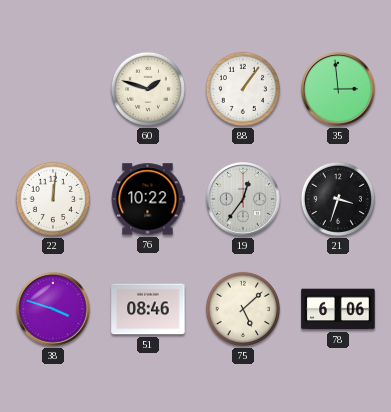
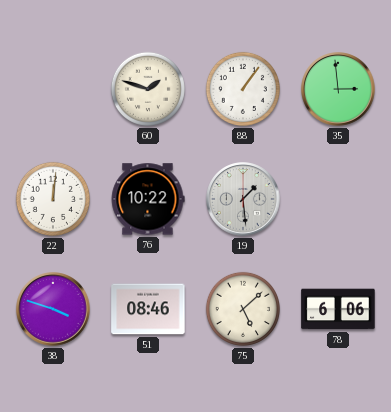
19: 12:36 -> 1:29
21: 3:33 -> none
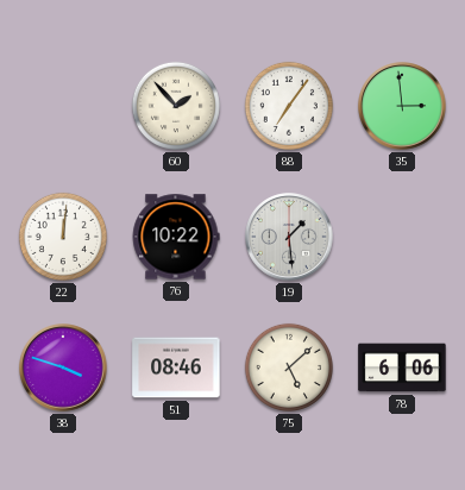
60: 1:48 -> 1:53
88: 1:06 -> 7:06
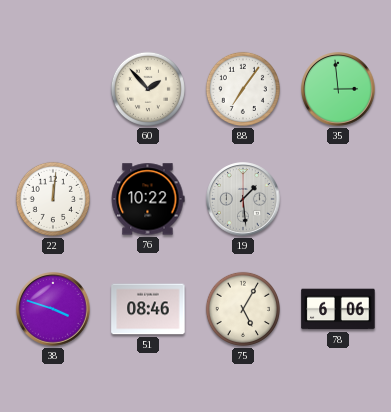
75: 5:08 -> 5:05
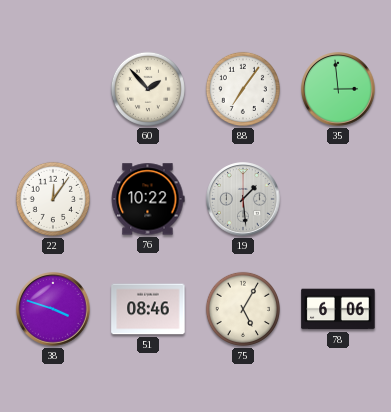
22: 12:01 -> 12:06
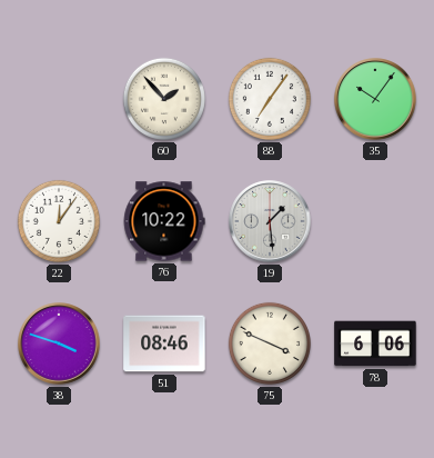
35: 2:59 -> 10:06
75: 5:05 -> 3:49
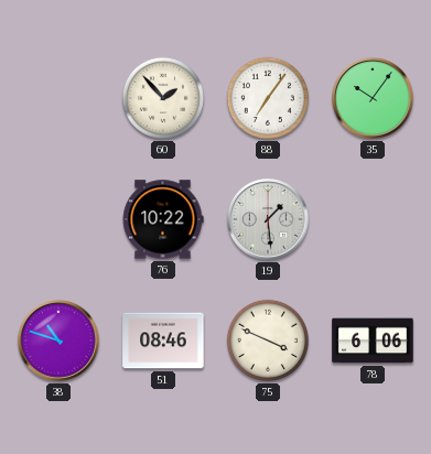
22: 12:06 -> none
38: 3:48 -> 10:48
